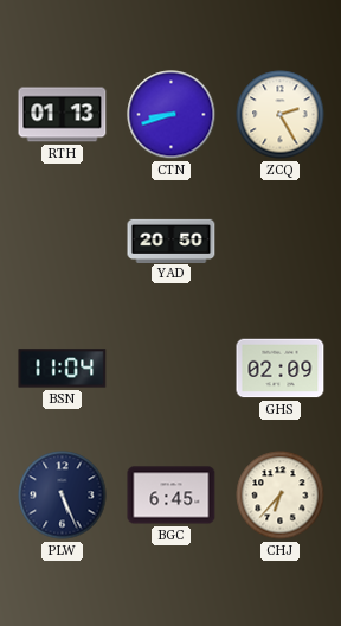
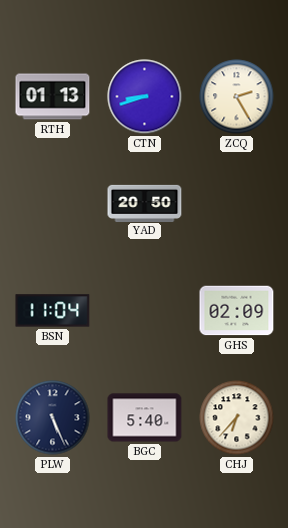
BGC: 6:45 -> 5:40
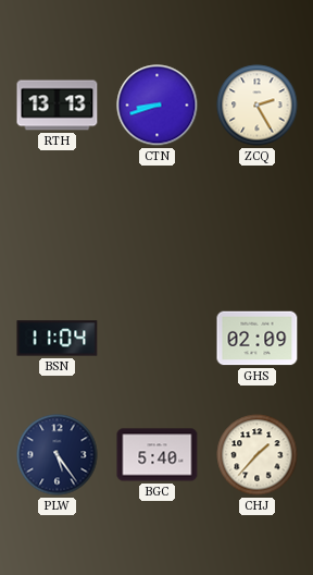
RTH: 01:13 -> 13:13
YAD: 20:50 -> none
PLW: 5:26 -> 5:24
CHJ: 6:37 -> 1:37
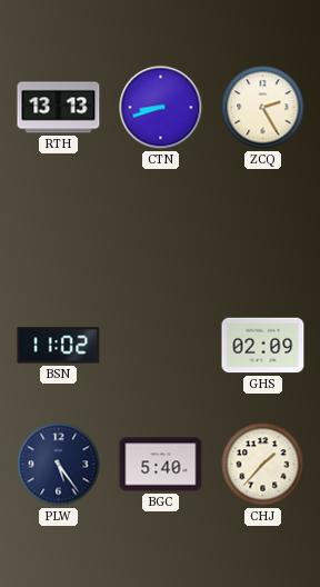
BSN: 11:04 -> 11:02
